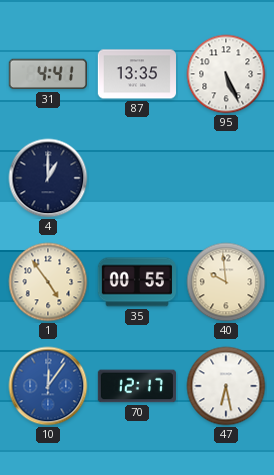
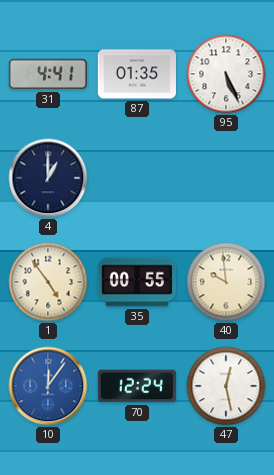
87: 13:35 -> 01:35
70: 12:17 -> 12:24
47: 6:28 -> 12:28
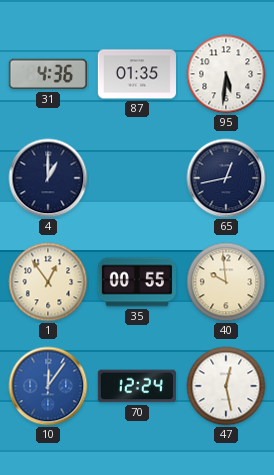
31: 4:41 -> 4:36
95: 5:26 -> 5:31
65: none -> 12:43
1: 4:54 -> 12:54
